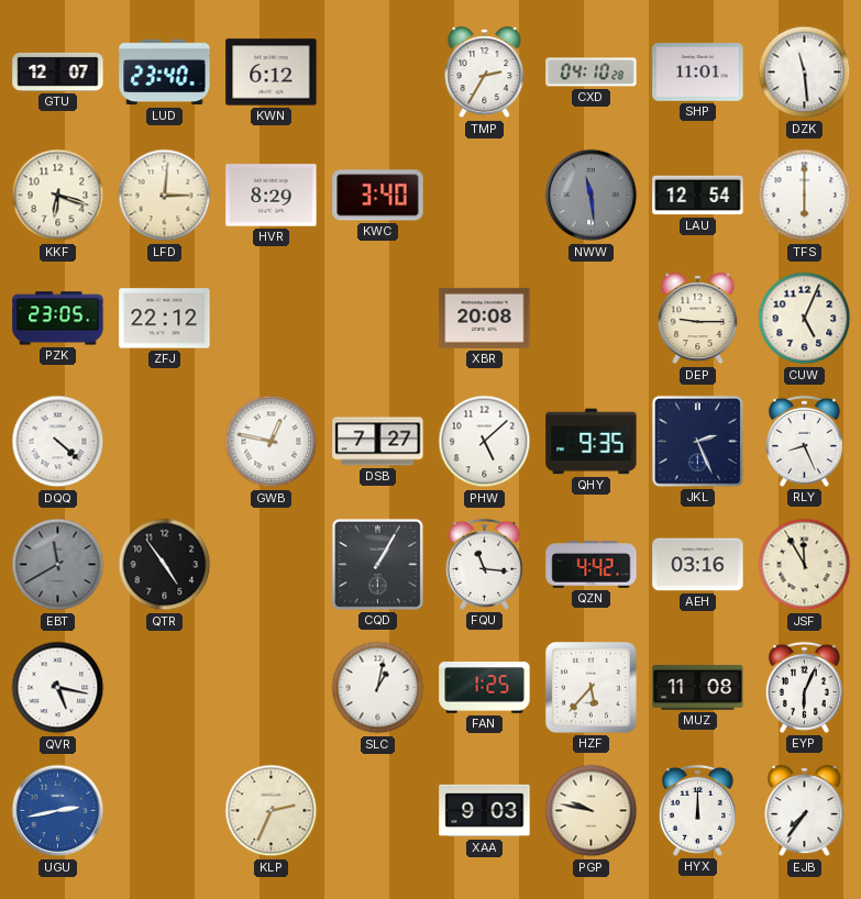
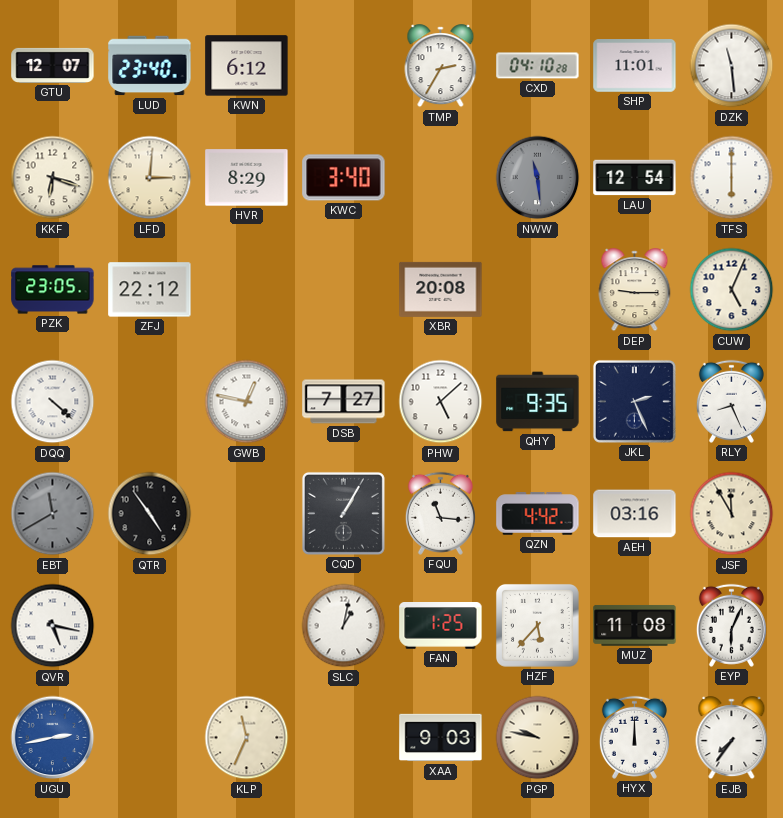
KLP: 2:34 -> 11:34
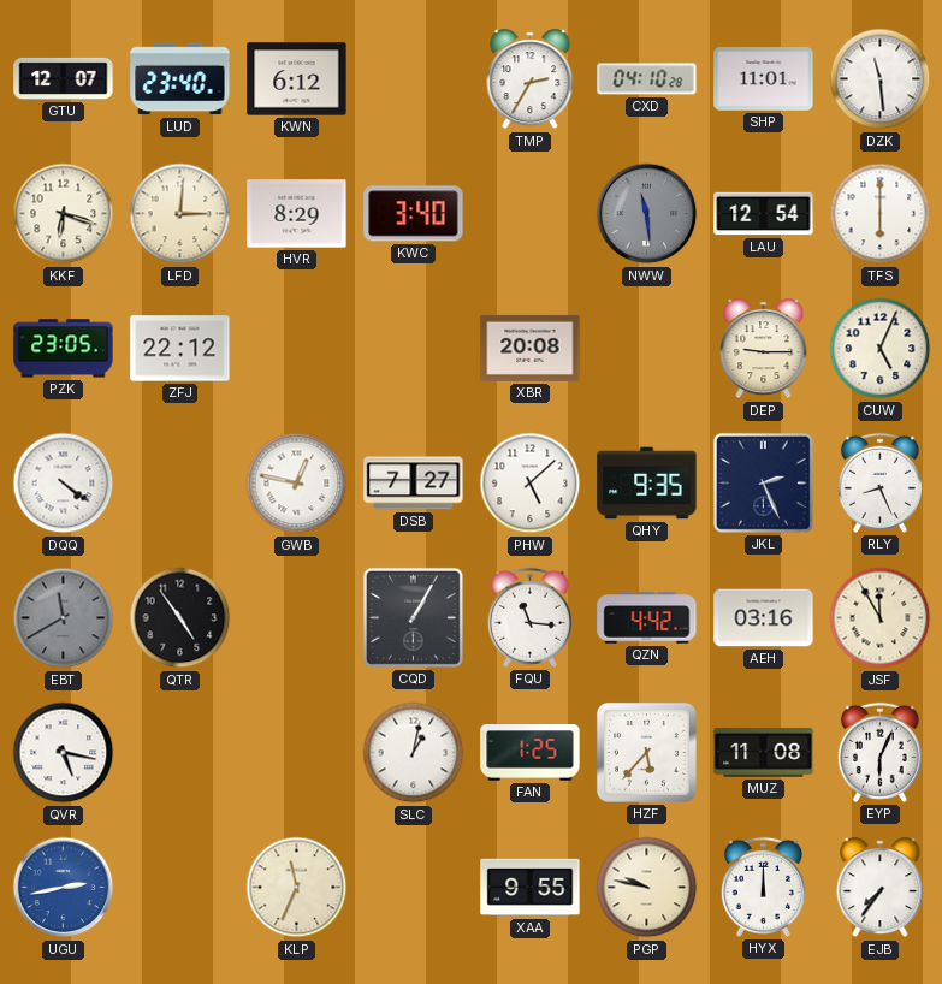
DQQ: 4:22 -> 4:21
XAA: 9:03 -> 9:55
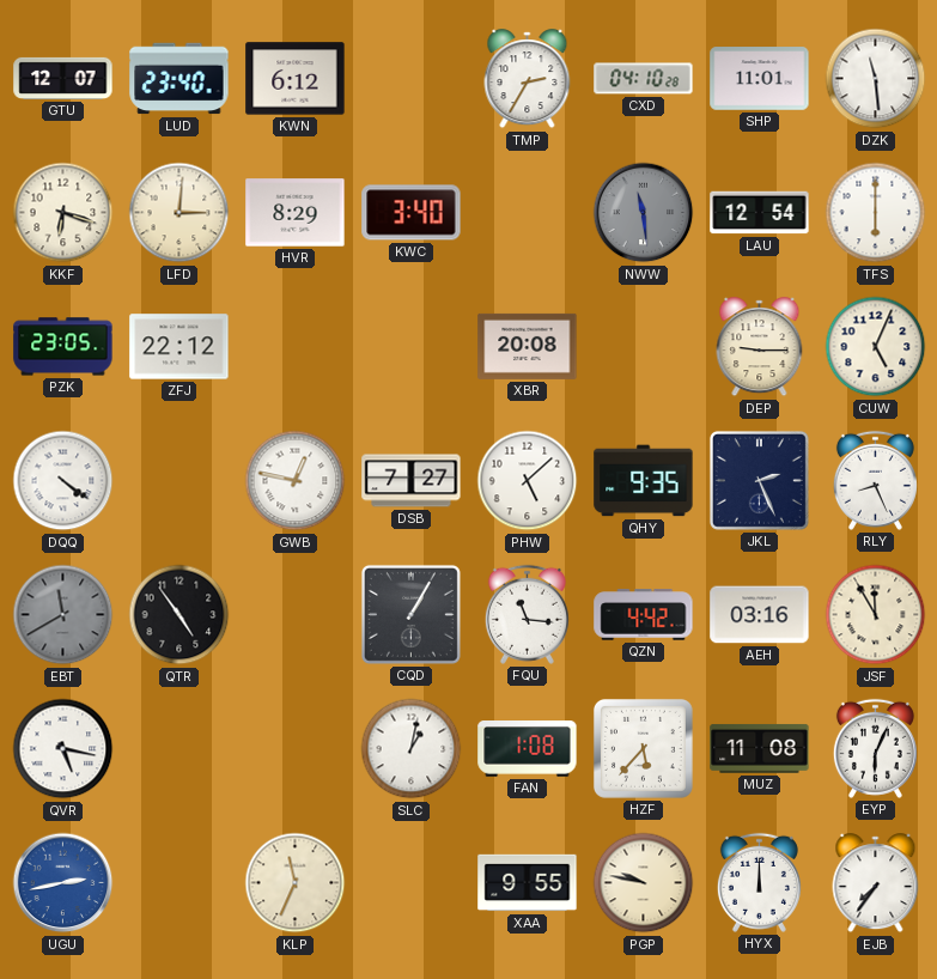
FAN: 1:25 -> 1:08
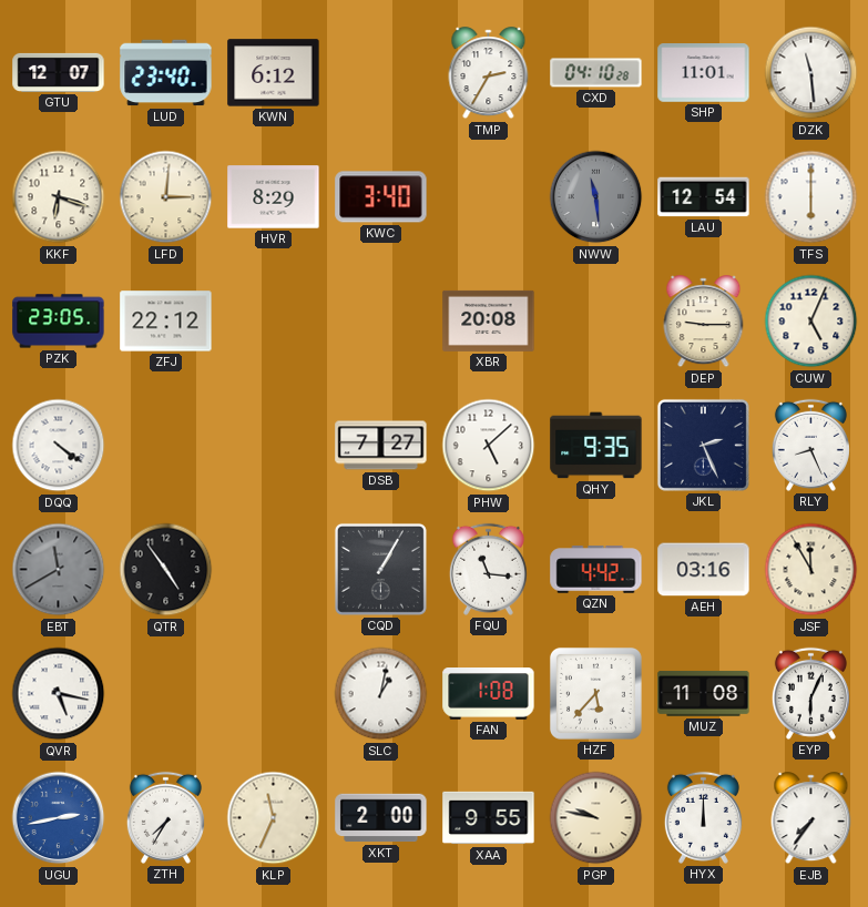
GWB: 12:47 -> none
ZTH: none -> 7:35
XKT: none -> 2:00
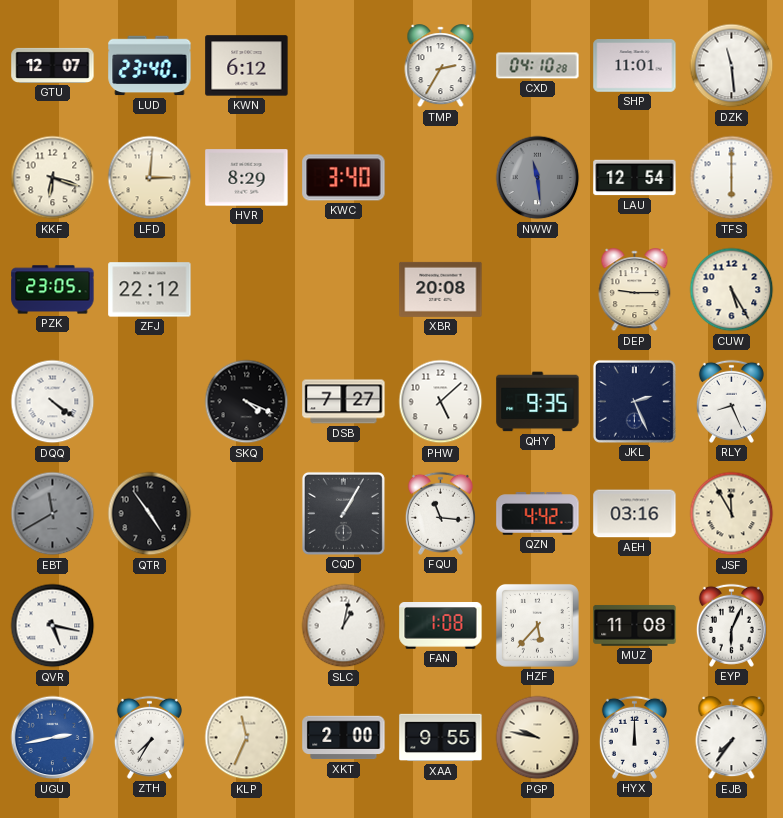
CUW: 5:04 -> 5:25
SKQ: none -> 4:19
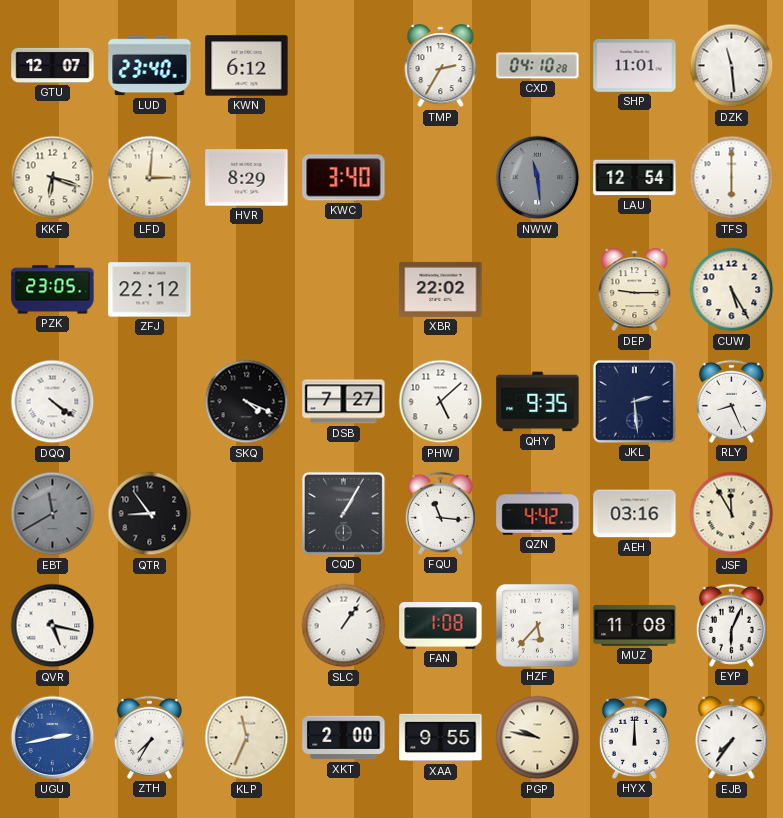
XBR: 20:08 -> 22:02
JKL: 2:26 -> 2:29
QTR: 4:54 -> 8:54
SLC: 1:02 -> 1:06
